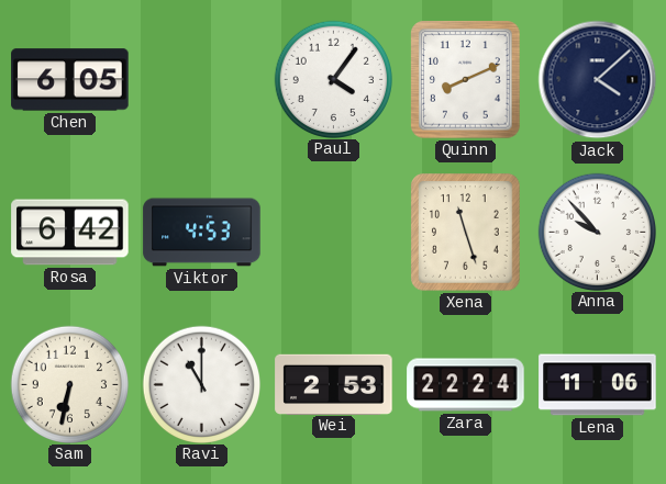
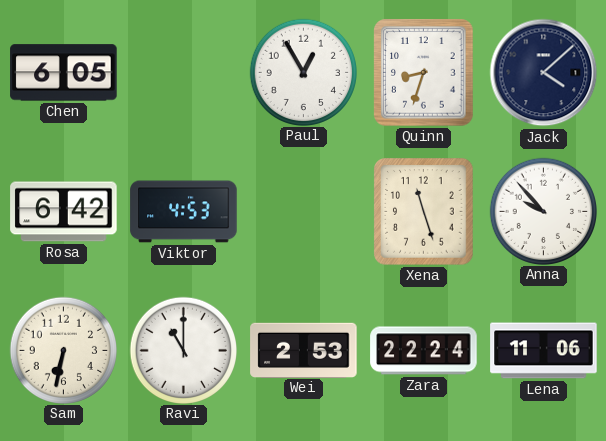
Paul: 4:06 -> 12:55
Quinn: 8:11 -> 8:33
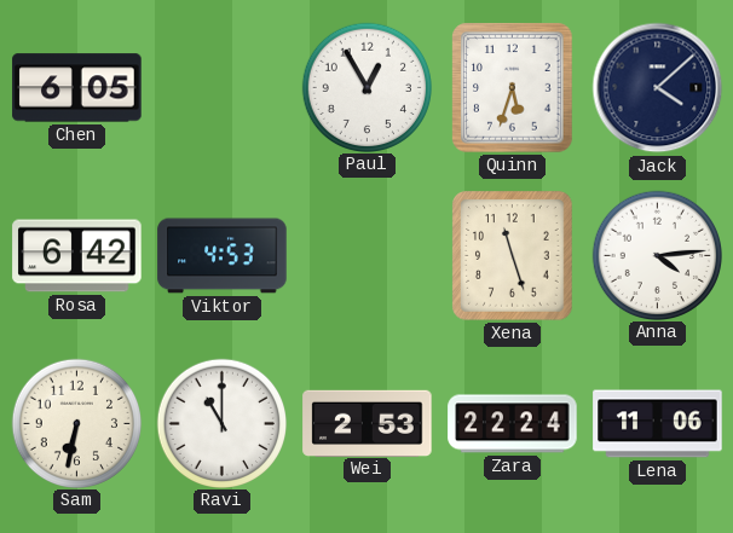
Quinn: 8:33 -> 5:33
Anna: 9:53 -> 4:14
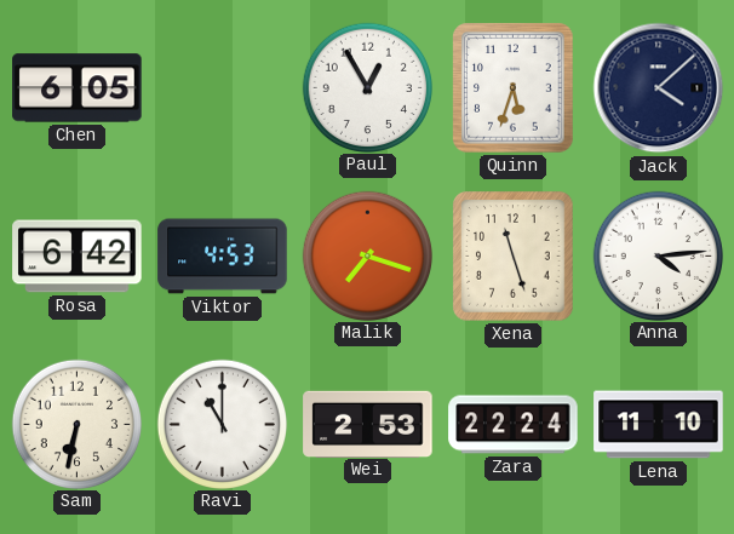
Malik: none -> 7:18
Lena: 11:06 -> 11:10
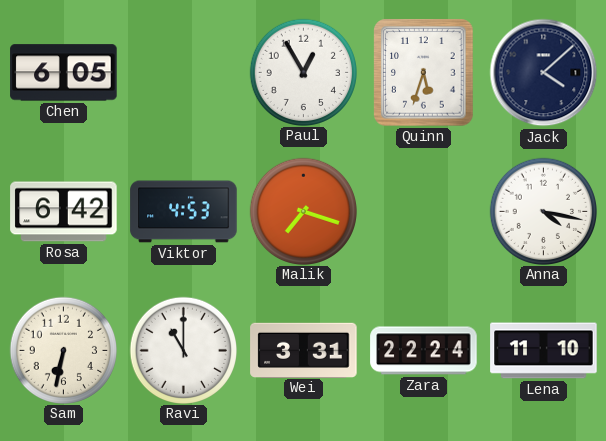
Xena: 11:27 -> none
Anna: 4:14 -> 4:17
Wei: 2:53 -> 3:31
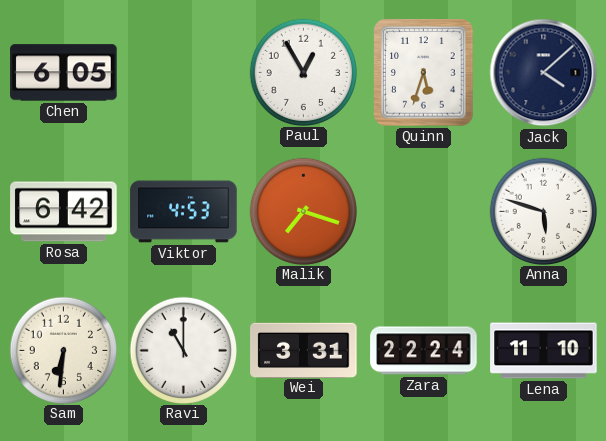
Anna: 4:17 -> 5:48
Sam: 6:32 -> 6:31
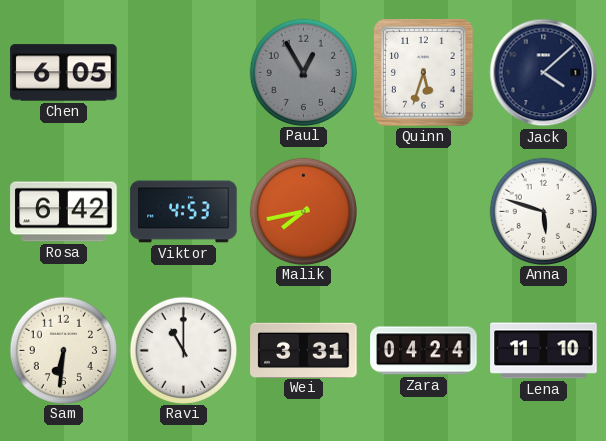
Paul dial: white -> grey
Malik: 7:18 -> 7:43
Zara: 22:24 -> 04:24
